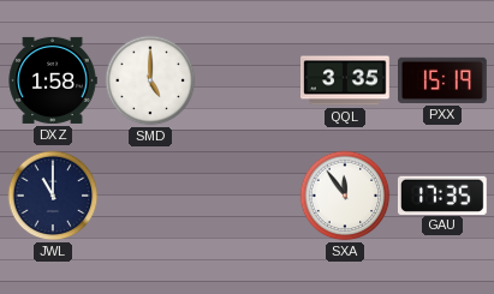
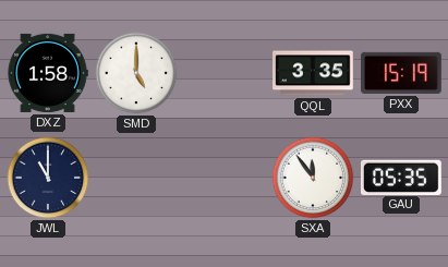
GAU: 17:35 -> 05:35
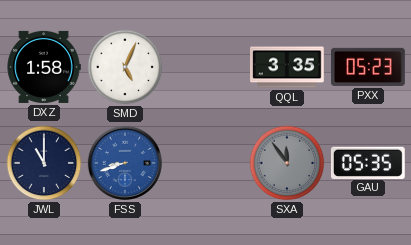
SMD: 5:00 -> 5:04
PXX: 15:19 -> 05:23
FSS: none -> 8:42
SXA dial: white -> grey
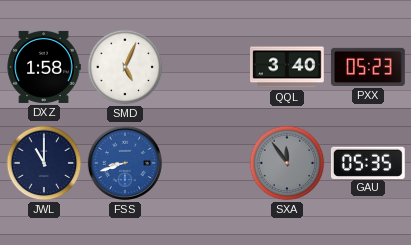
QQL: 3:35 -> 3:40
